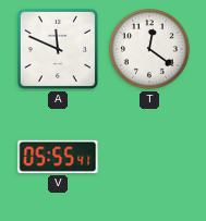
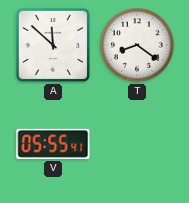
A: 11:49 -> 11:52
T: 12:21 -> 8:21
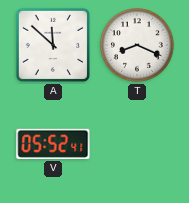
T: 8:21 -> 8:19
V: 05:55 -> 05:52
